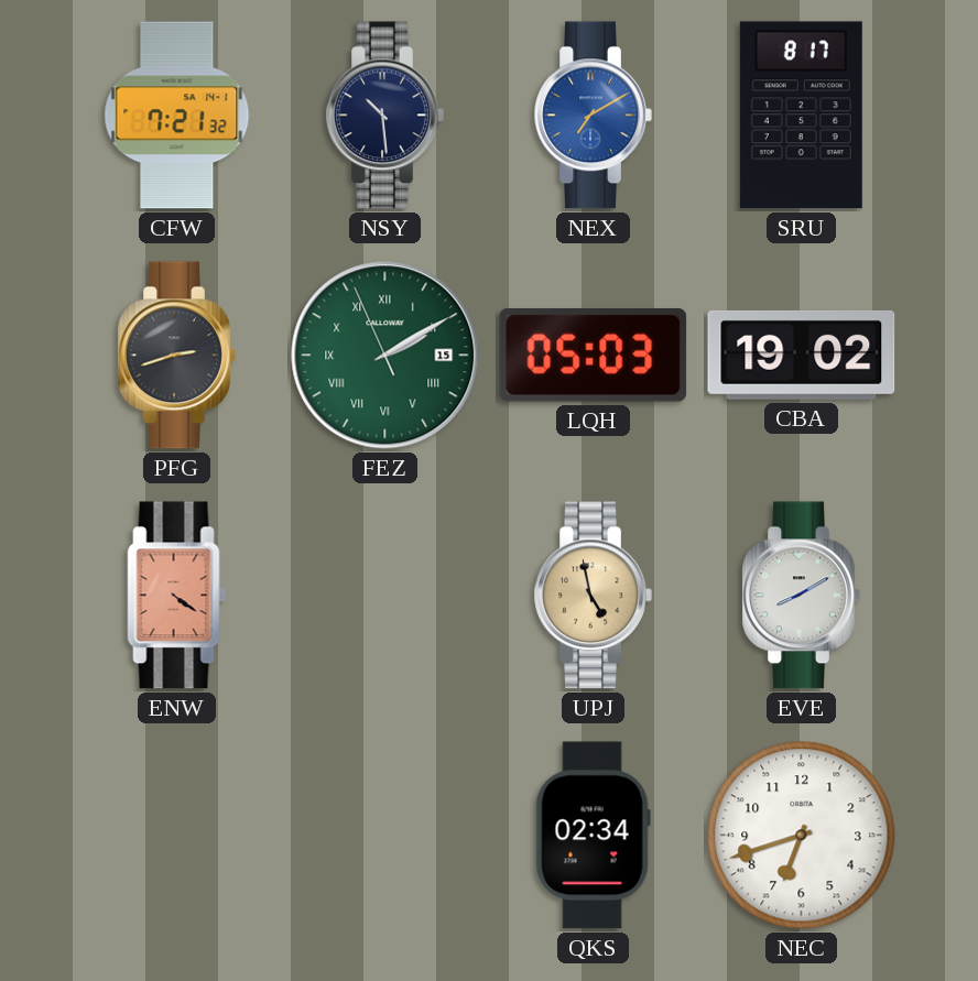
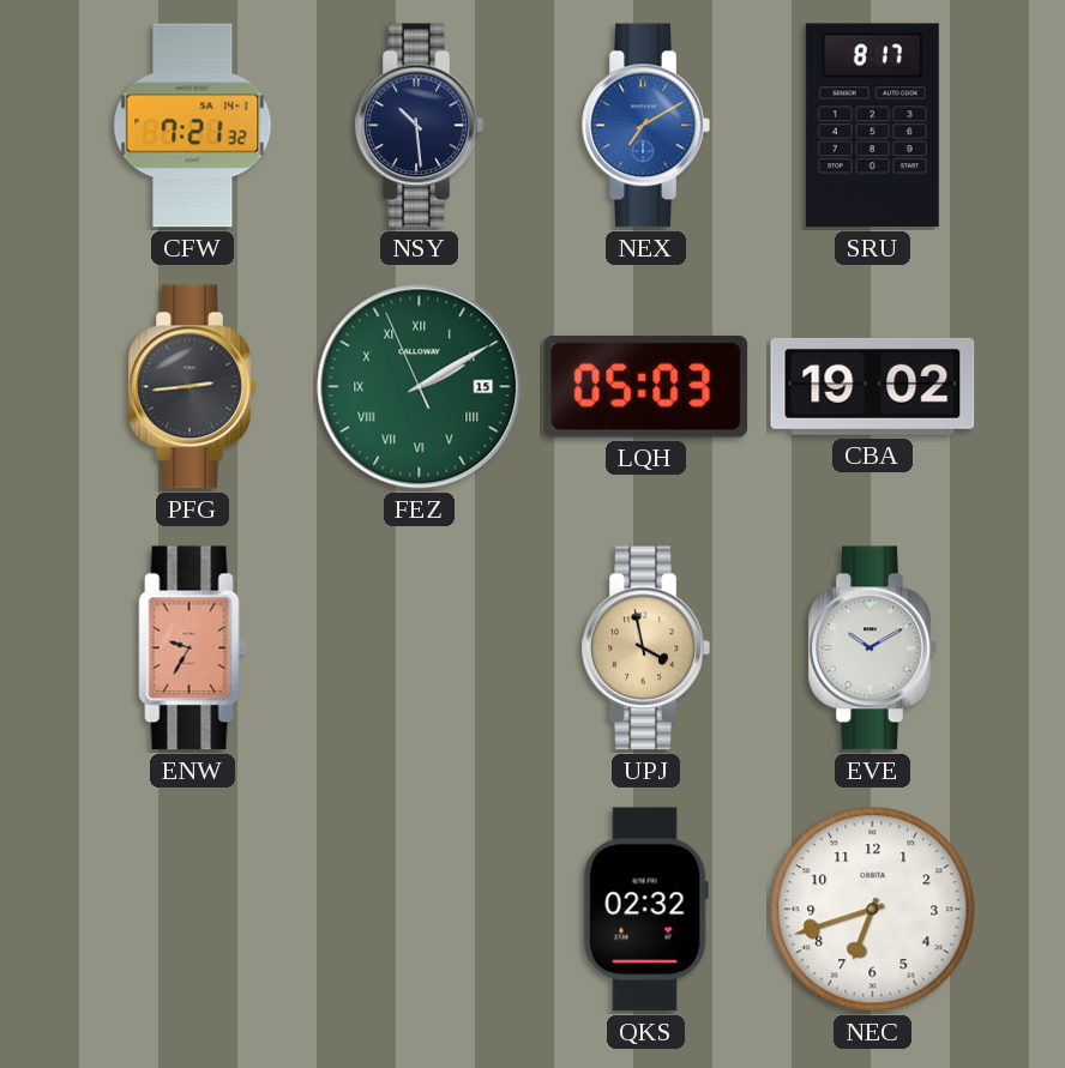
PFG: 2:42 -> 2:44
ENW: 4:21 -> 9:35
UPJ: 4:58 -> 3:58
EVE: 8:10 -> 10:10
QKS: 02:34 -> 02:32
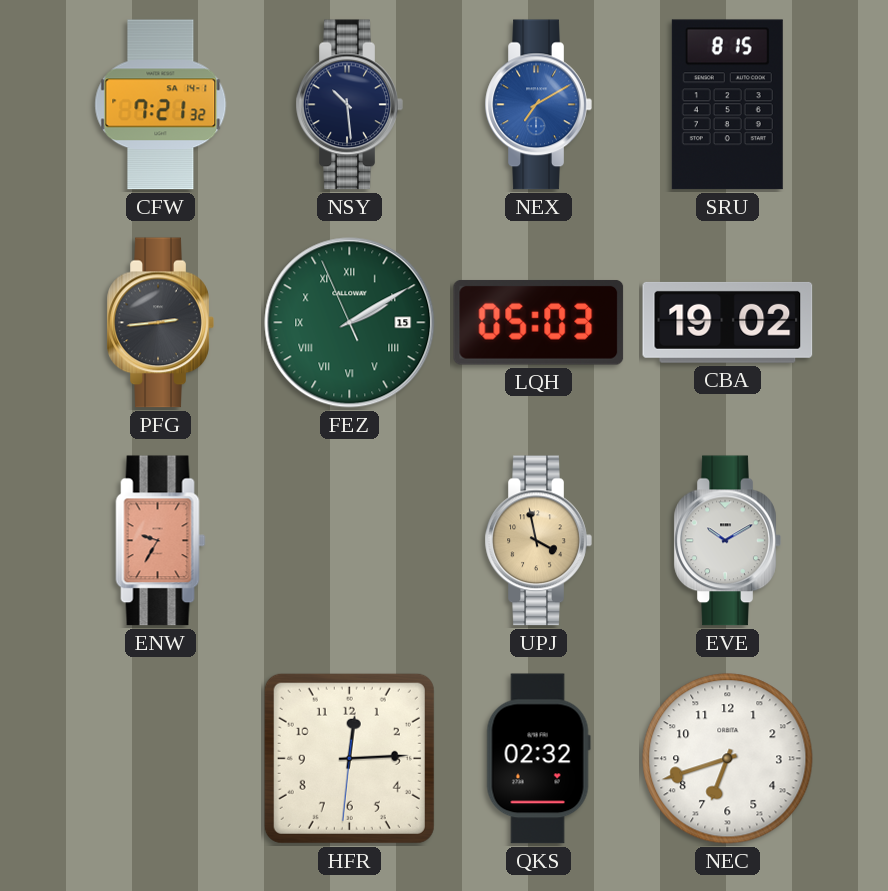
SRU: 8:17 -> 8:15
HFR: none -> 12:14
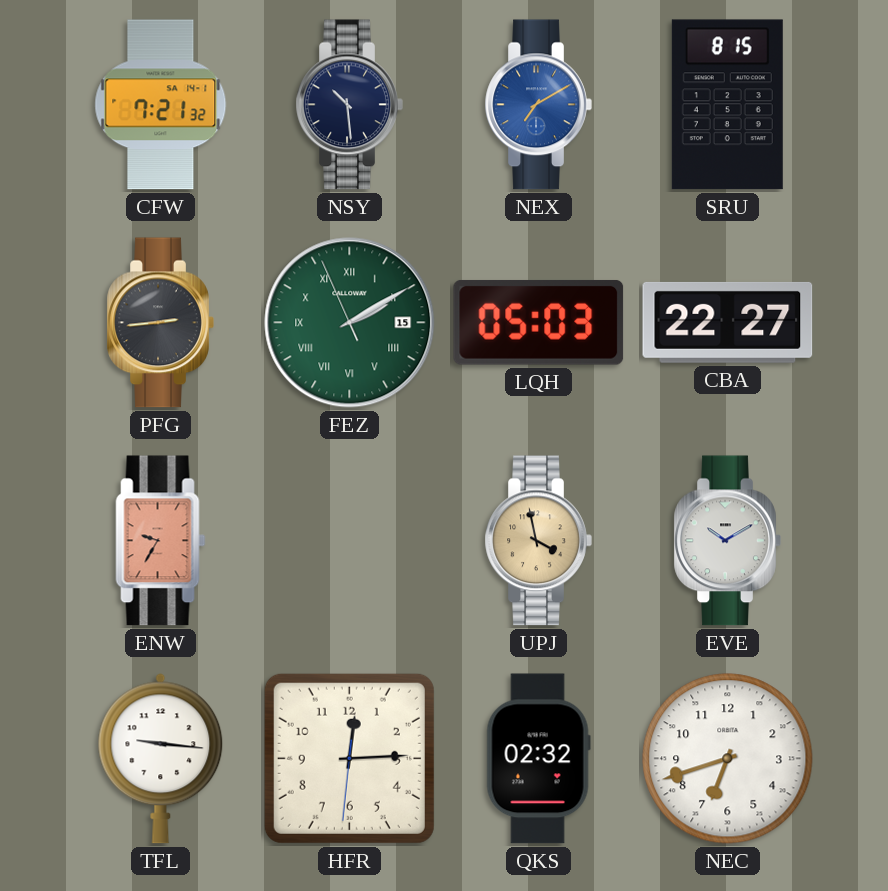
CBA: 19:02 -> 22:27
TFL: none -> 9:16
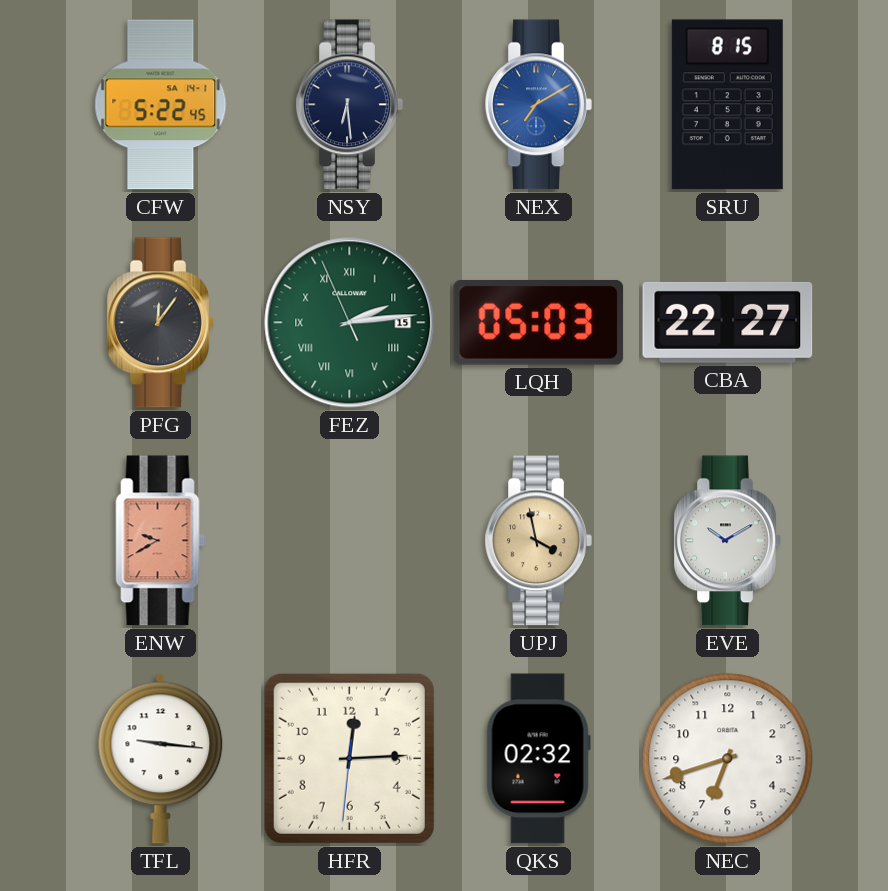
CFW: 7:21 -> 5:22
NSY: 10:29 -> 6:29
PFG: 2:44 -> 12:06
FEZ: 2:09 -> 2:13
ENW: 9:35 -> 9:40
